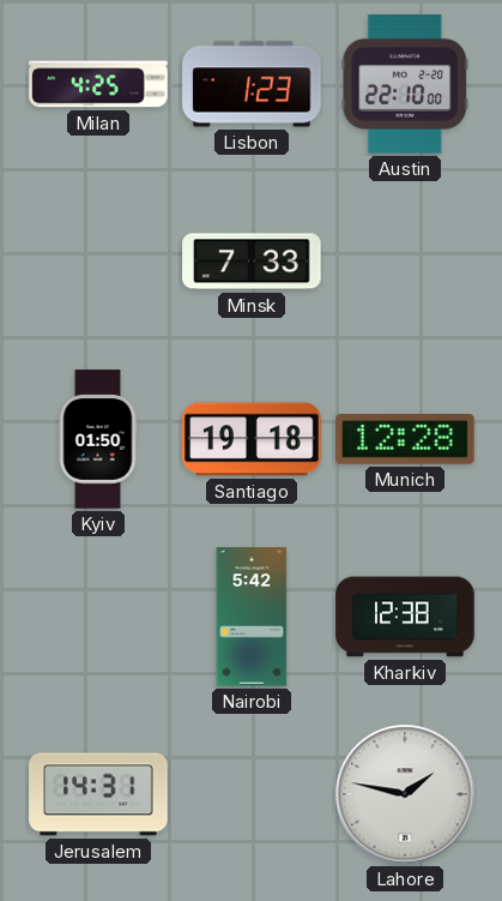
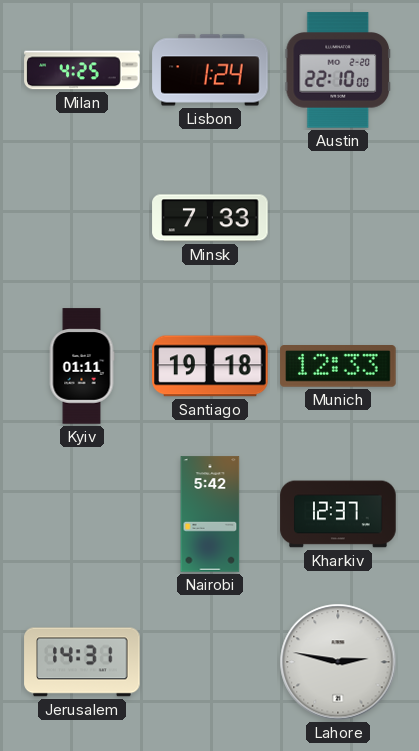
Lisbon: 1:23 -> 1:24
Kyiv: 01:50 -> 01:11
Munich: 12:28 -> 12:33
Kharkiv: 12:38 -> 12:37
Lahore: 1:47 -> 2:47
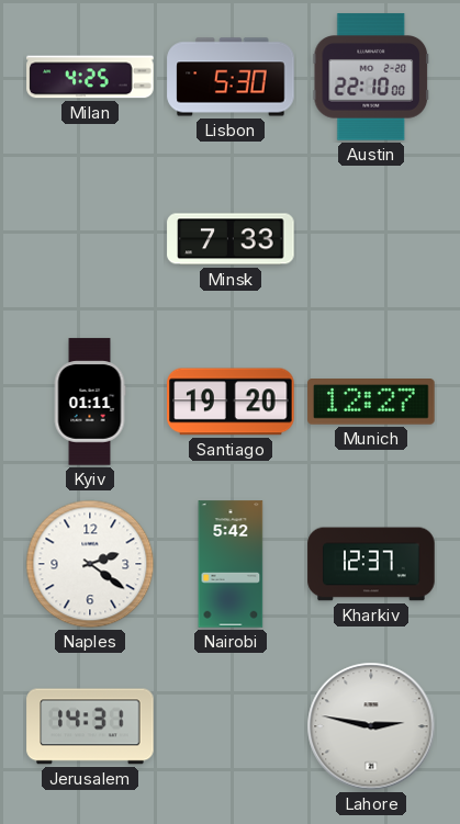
Lisbon: 1:24 -> 5:30
Santiago: 19:18 -> 19:20
Munich: 12:33 -> 12:27
Naples: none -> 2:21
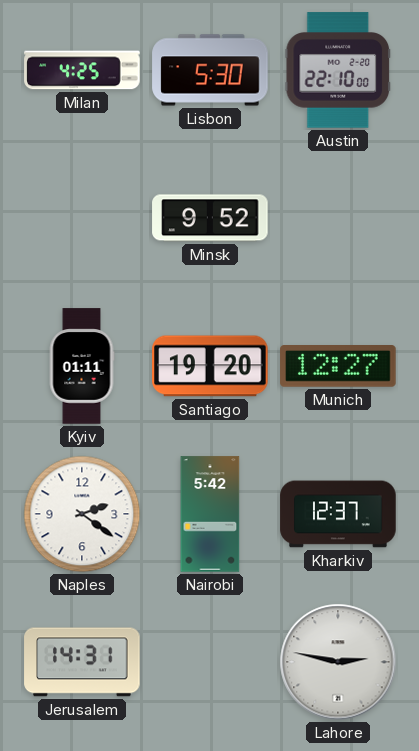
Minsk: 7:33 -> 9:52
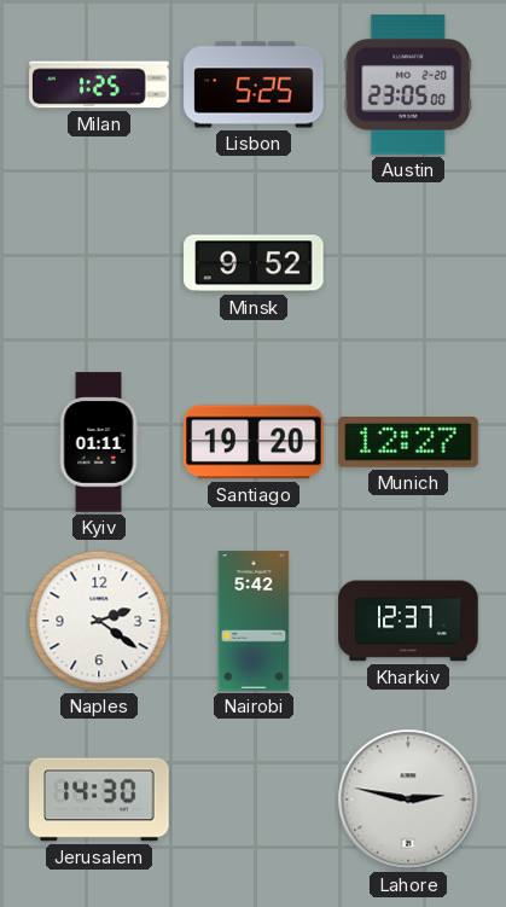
Milan: 4:25 -> 1:25
Lisbon: 5:30 -> 5:25
Austin: 22:10 -> 23:05
Jerusalem: 14:31 -> 14:30
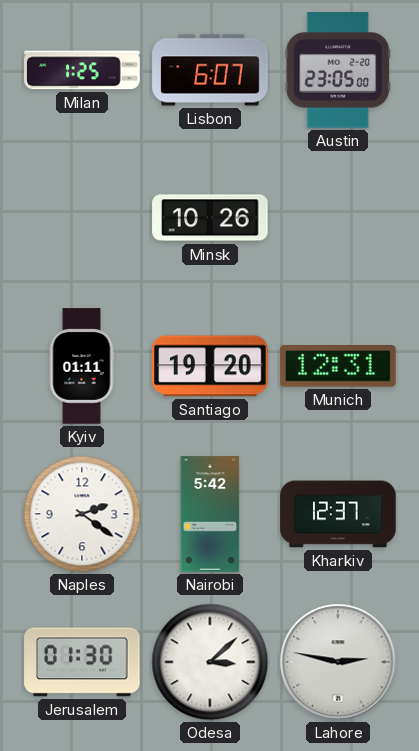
Lisbon: 5:25 -> 6:07
Minsk: 9:52 -> 10:26
Munich: 12:27 -> 12:31
Jerusalem: 14:30 -> 01:30
Odesa: none -> 3:08
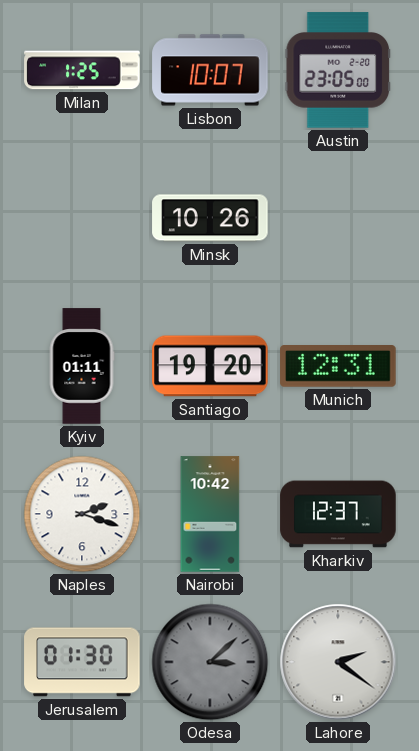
Lisbon: 6:07 -> 10:07
Naples: 2:21 -> 2:18
Nairobi: 5:42 -> 10:42
Odesa dial: white -> grey
Lahore: 2:47 -> 2:21
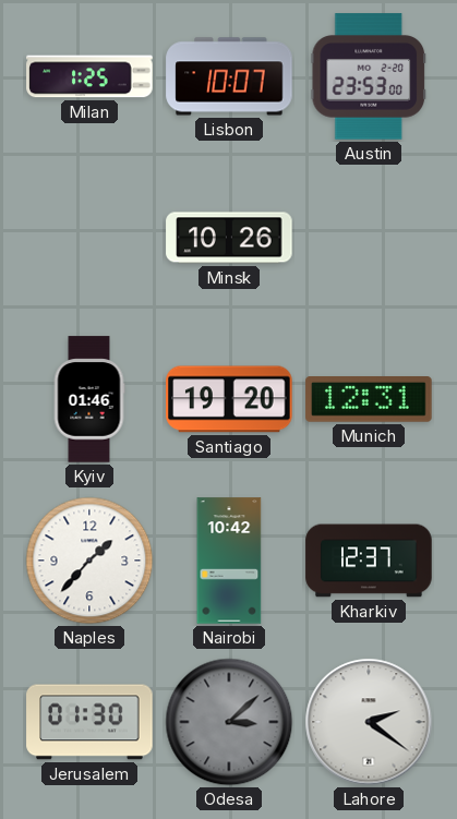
Austin: 23:05 -> 23:53
Kyiv: 01:11 -> 01:46
Naples: 2:18 -> 1:37
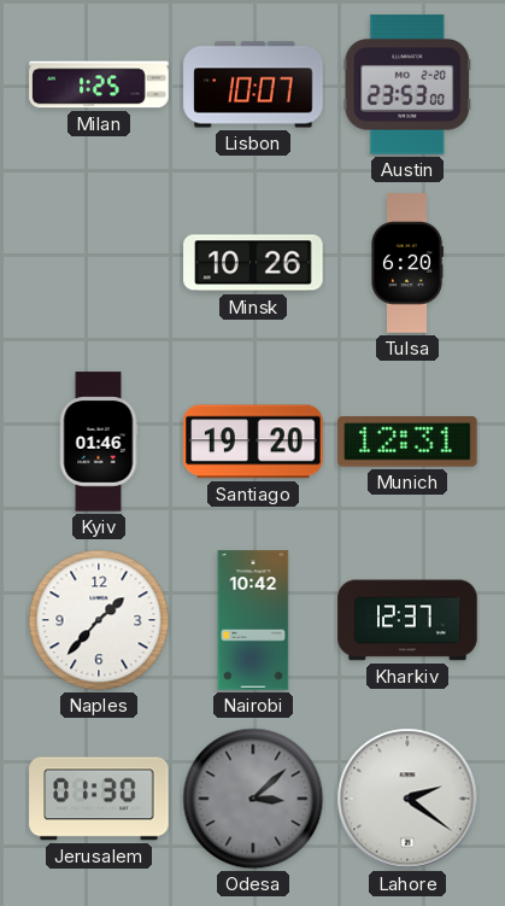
Tulsa: none -> 6:20
